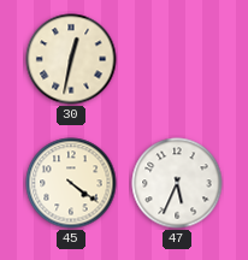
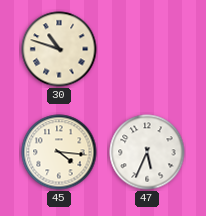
30: 12:32 -> 10:48
45: 4:21 -> 4:16
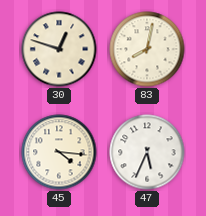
30: 10:48 -> 12:48
83: none -> 8:02
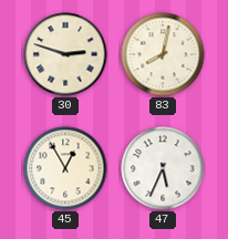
30: 12:48 -> 2:48
45: 4:16 -> 12:55
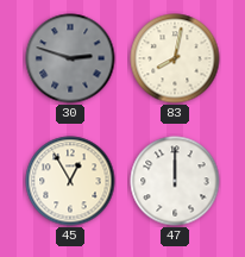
30 dial: cream -> grey
47: 5:34 -> 12:00
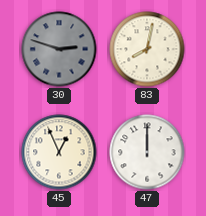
45: 12:55 -> 12:56
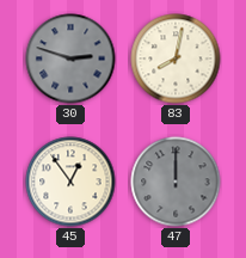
45: 12:56 -> 12:54
47 dial: white -> grey
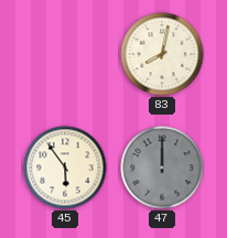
30: 2:48 -> none
45: 12:54 -> 5:54
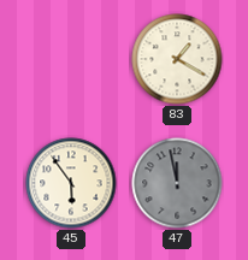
83: 8:02 -> 1:20
47: 12:00 -> 11:58
